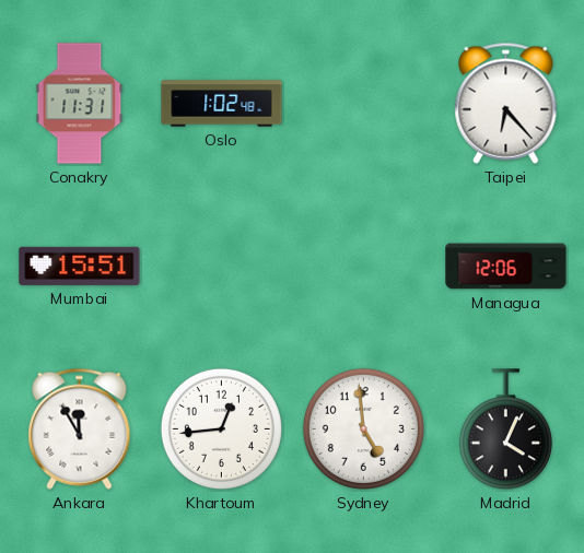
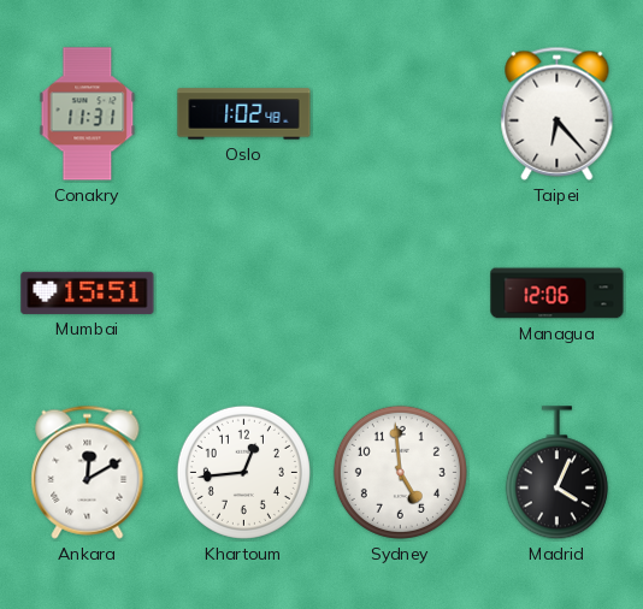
Ankara: 11:55 -> 12:10
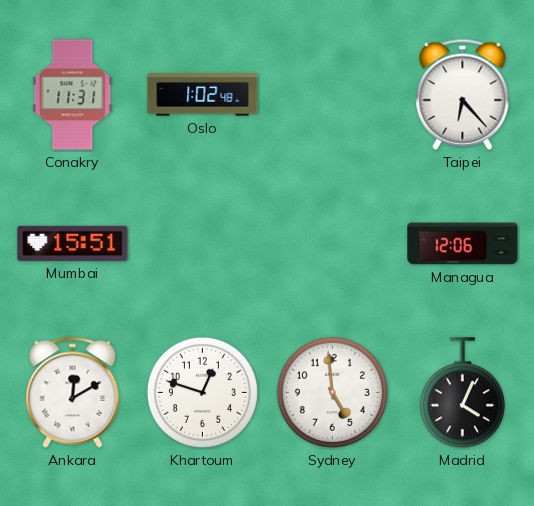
Khartoum: 12:44 -> 12:48
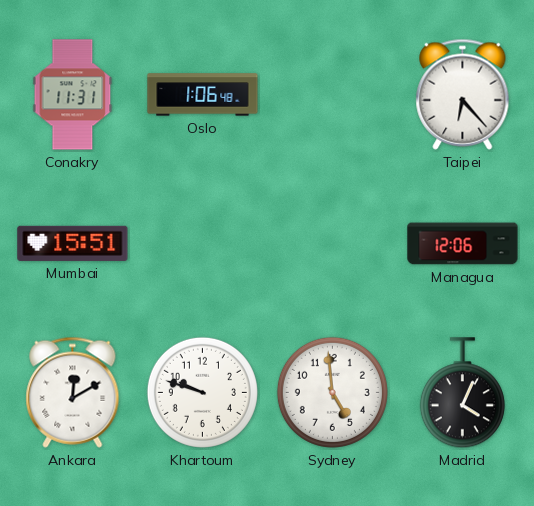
Oslo: 1:02 -> 1:06
Khartoum: 12:48 -> 9:48
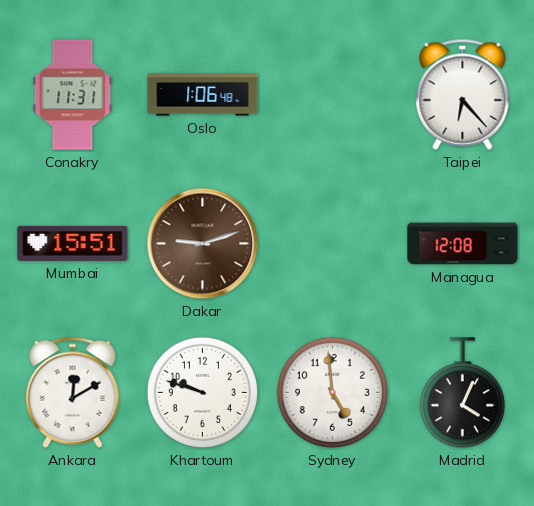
Dakar: none -> 9:12
Managua: 12:06 -> 12:08
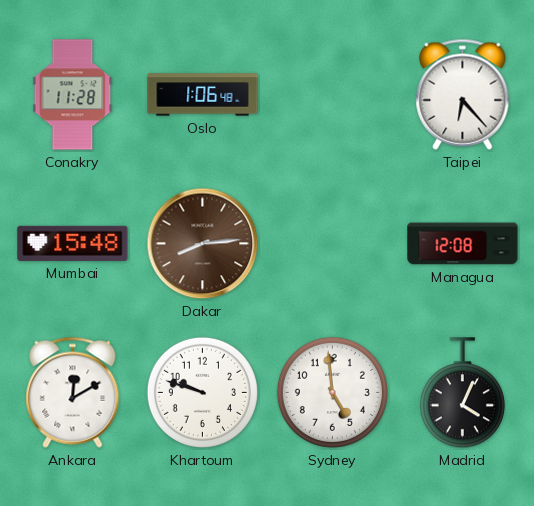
Conakry: 11:31 -> 11:28
Mumbai: 15:51 -> 15:48
Dakar: 9:12 -> 8:14
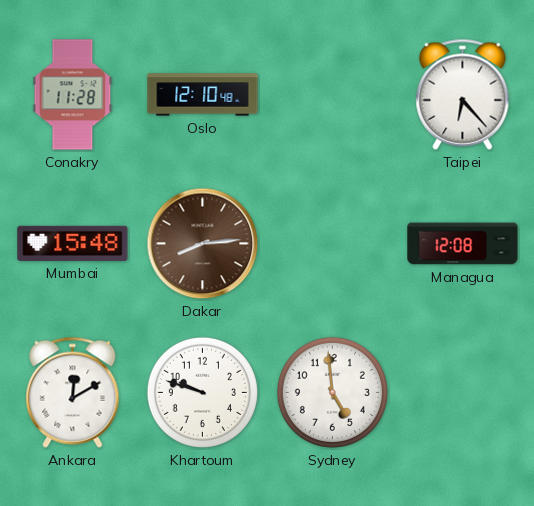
Oslo: 1:06 -> 12:10
Madrid: 4:04 -> none
